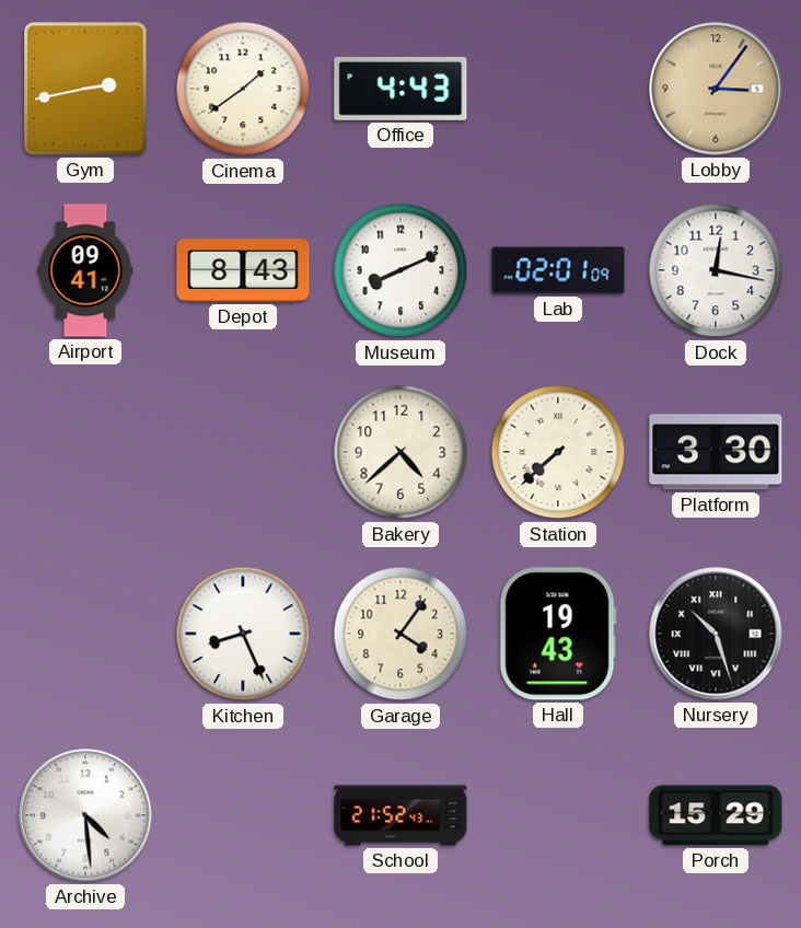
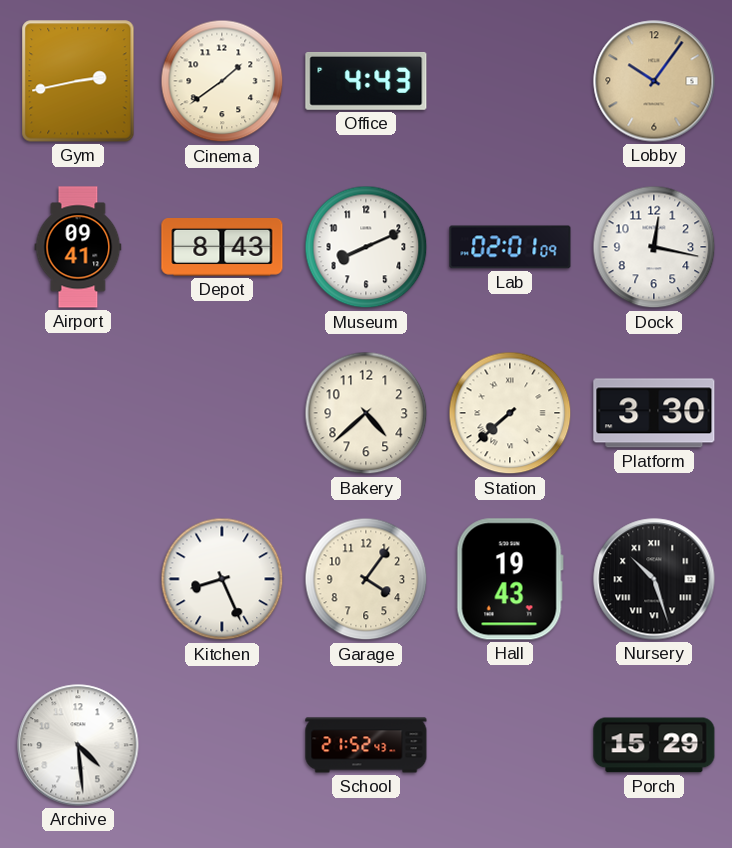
Lobby: 3:06 -> 10:06
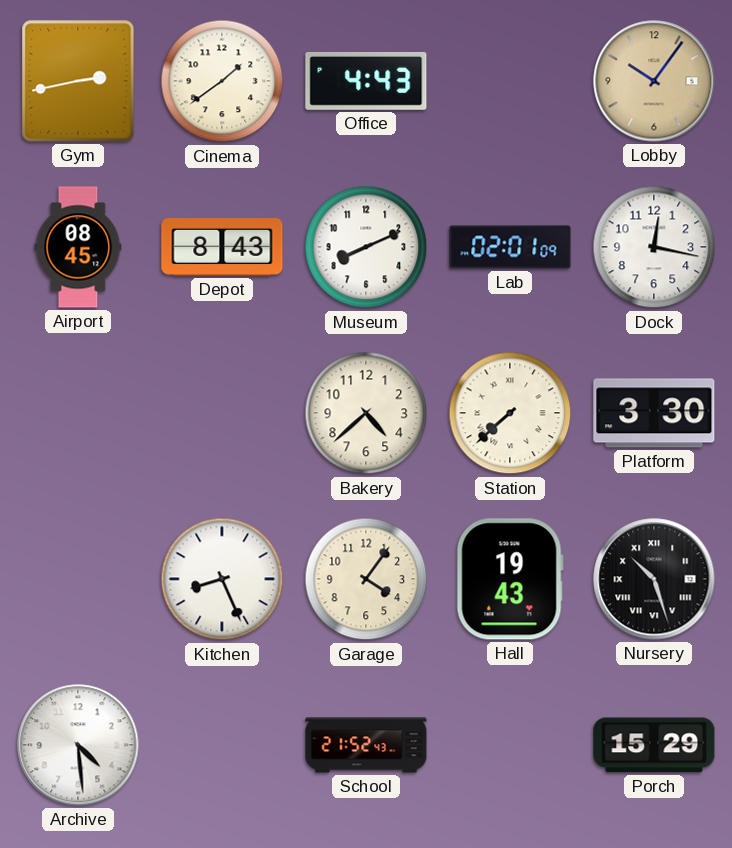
Airport: 09:41 -> 08:45
